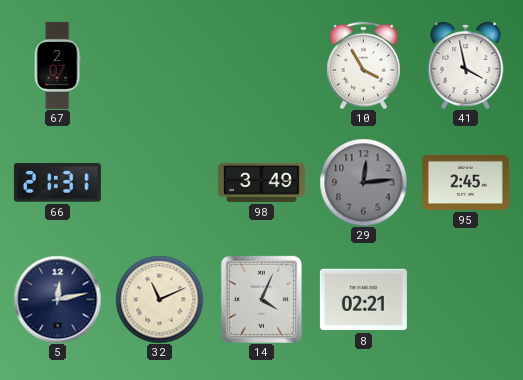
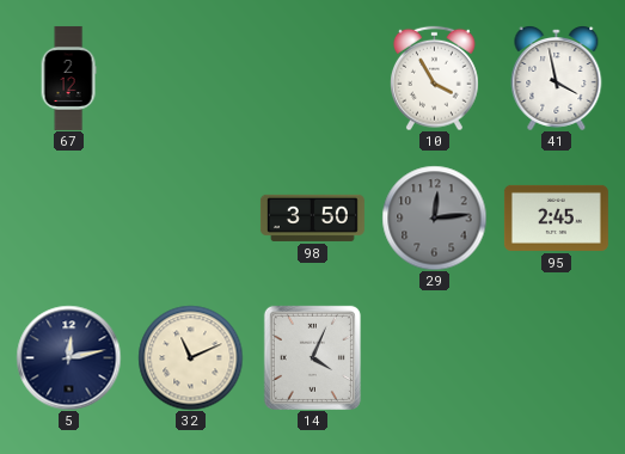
67: 2:07 -> 2:12
66: 21:31 -> none
98: 3:49 -> 3:50
8: 02:21 -> none
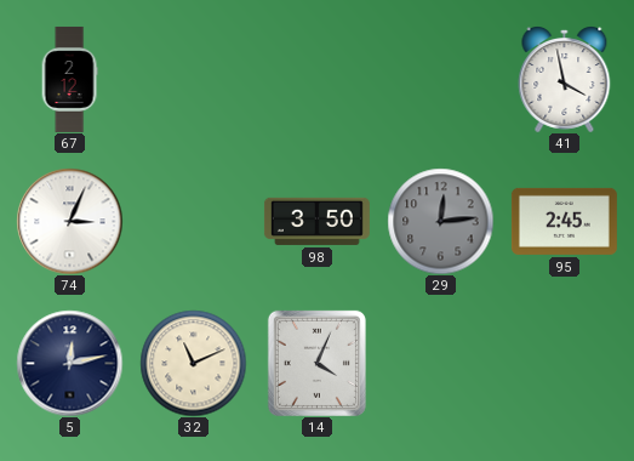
10: 3:55 -> none
74: none -> 3:04
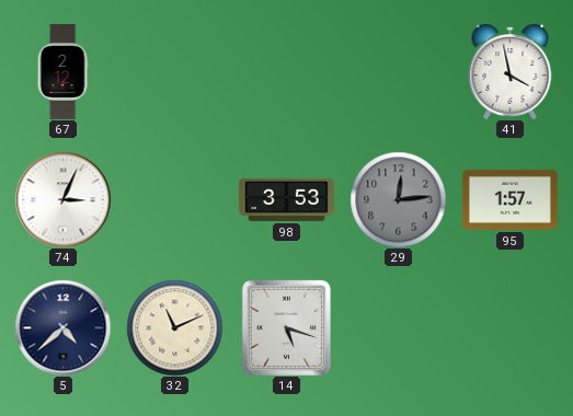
98: 3:50 -> 3:53
95: 2:45 -> 1:57
5: 12:13 -> 4:38
14: 4:04 -> 5:18
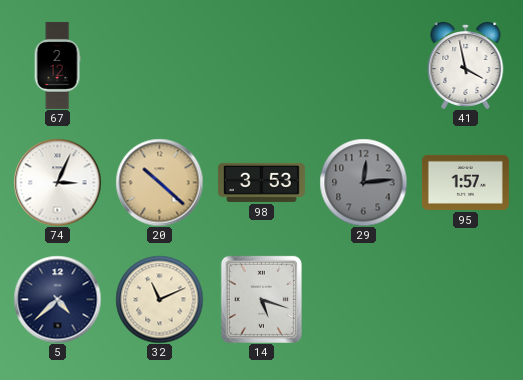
20: none -> 10:22
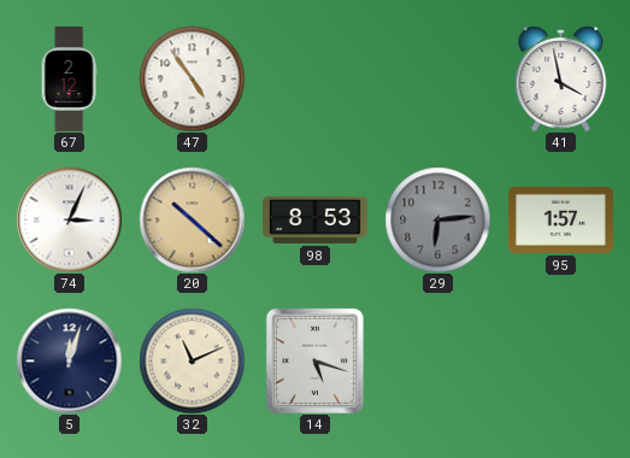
47: none -> 4:54
98: 3:53 -> 8:53
29: 12:14 -> 6:14
5: 4:38 -> 12:03
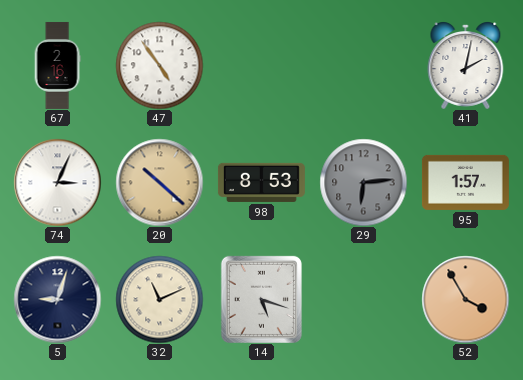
67: 2:12 -> 2:16
41: 3:58 -> 2:02
5: 12:03 -> 9:03
52: none -> 3:55
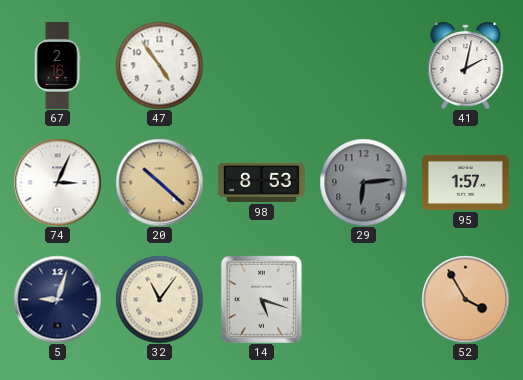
32: 11:11 -> 11:06
